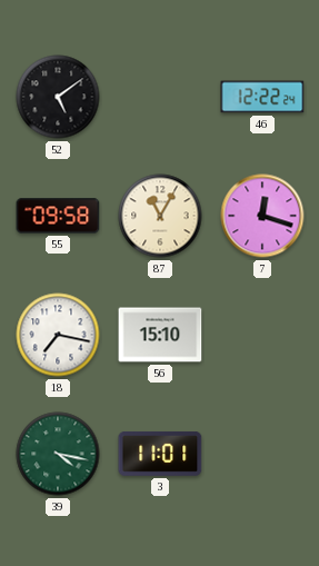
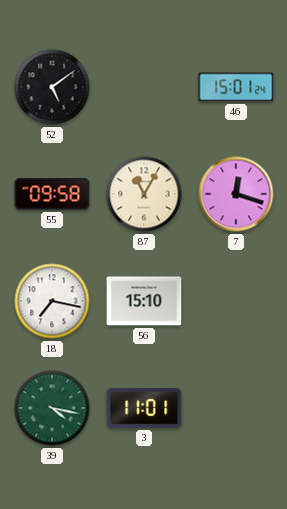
46: 12:22 -> 15:01
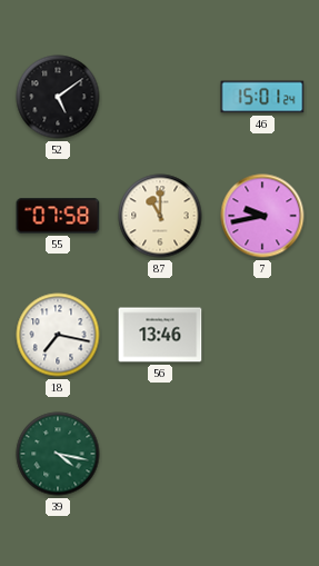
55: 09:58 -> 07:58
87: 11:05 -> 11:00
7: 12:18 -> 9:43
56: 15:10 -> 13:46
3: 11:01 -> none
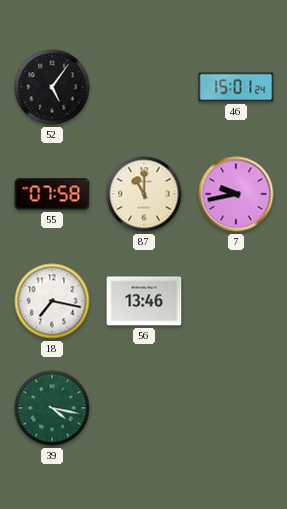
52: 5:09 -> 5:06
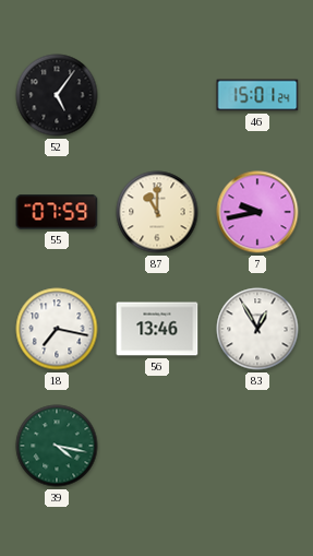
55: 07:58 -> 07:59
83: none -> 12:55
